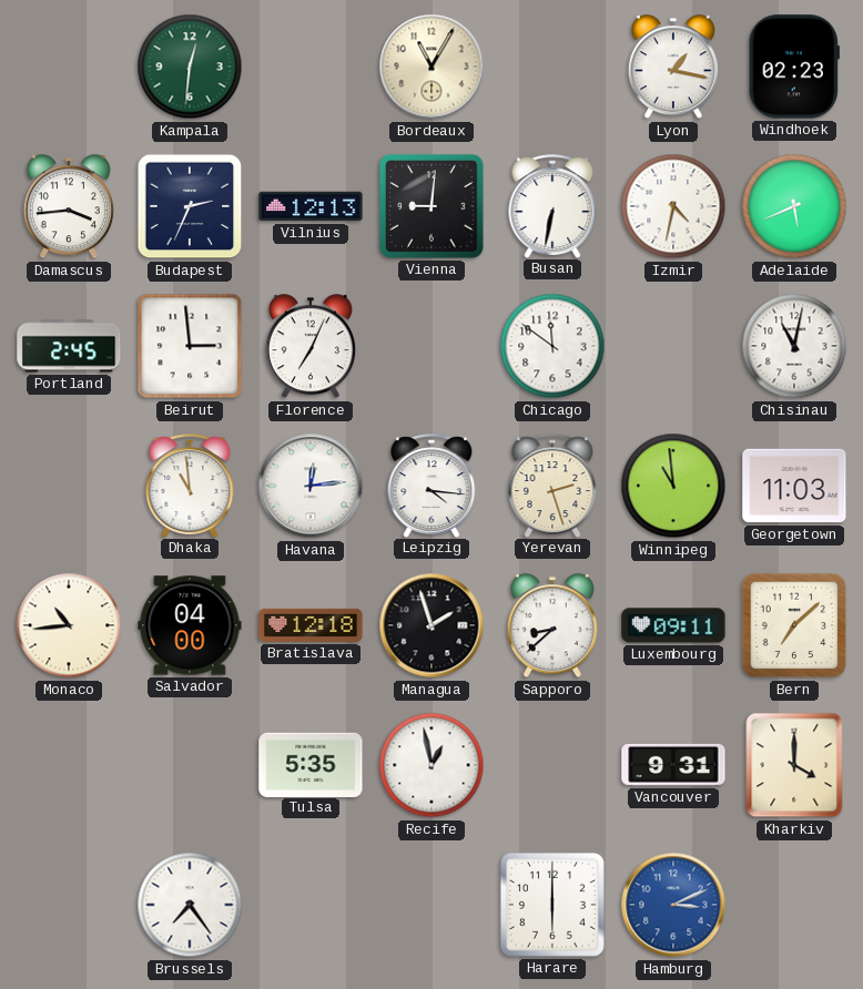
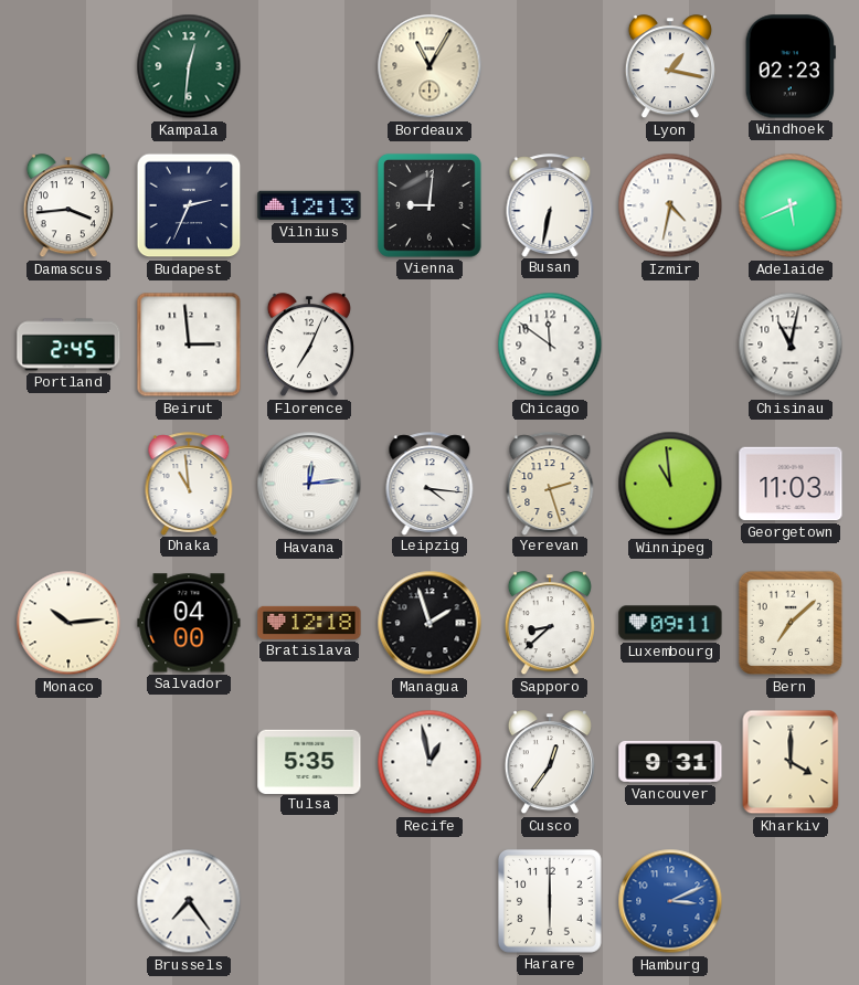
Monaco: 10:44 -> 10:14
Cusco: none -> 12:36
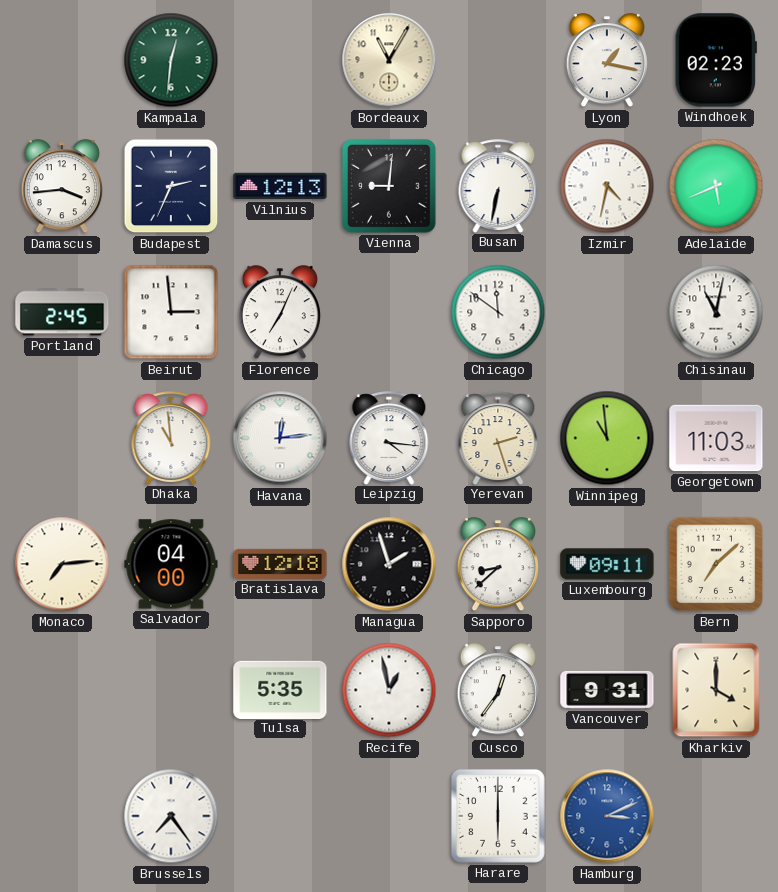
Monaco: 10:14 -> 7:14
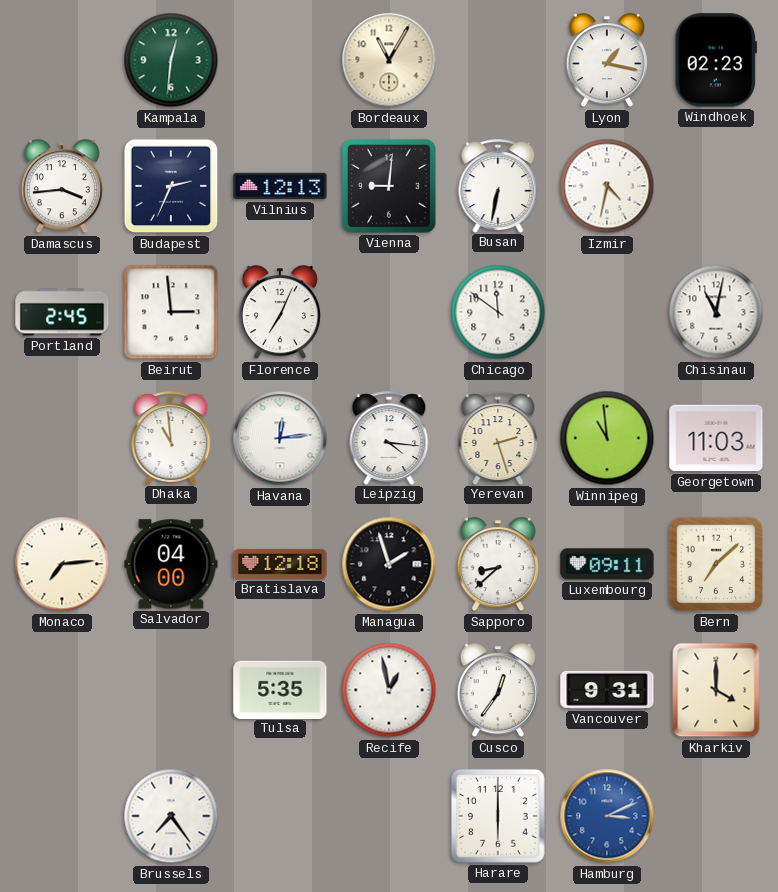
Adelaide: 5:41 -> none
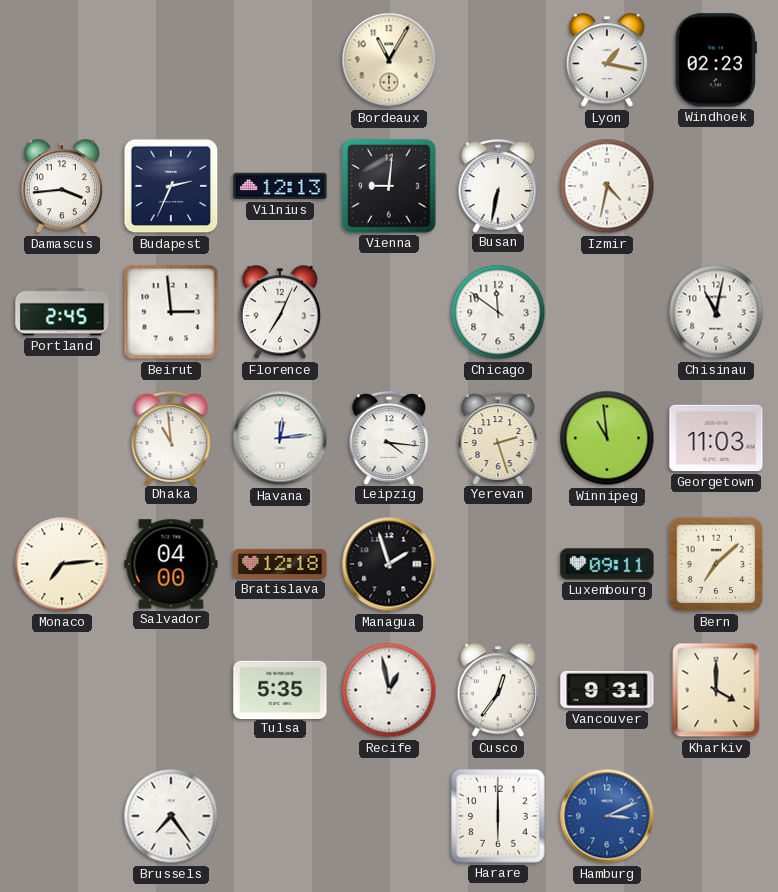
Kampala: 12:31 -> none
Sapporo: 8:38 -> none
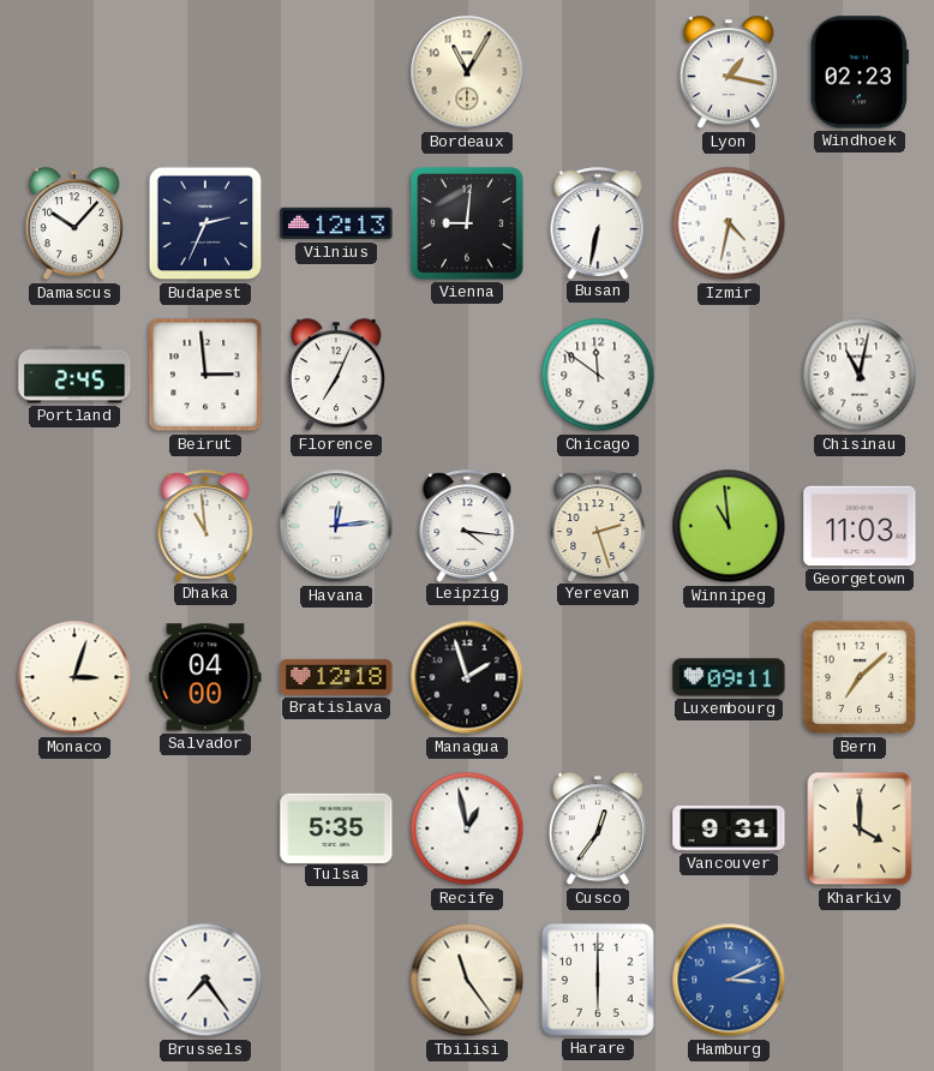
Damascus: 3:44 -> 10:07
Monaco: 7:14 -> 3:03
Tbilisi: none -> 11:24
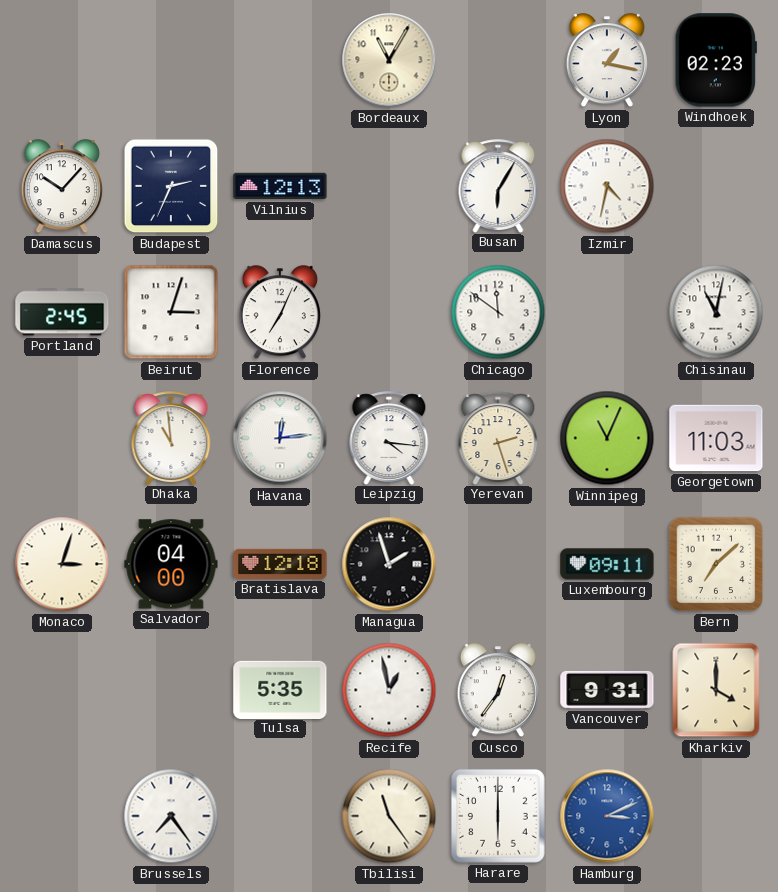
Vienna: 9:01 -> none
Busan: 6:32 -> 6:05
Beirut: 2:59 -> 3:03
Winnipeg: 10:59 -> 11:04
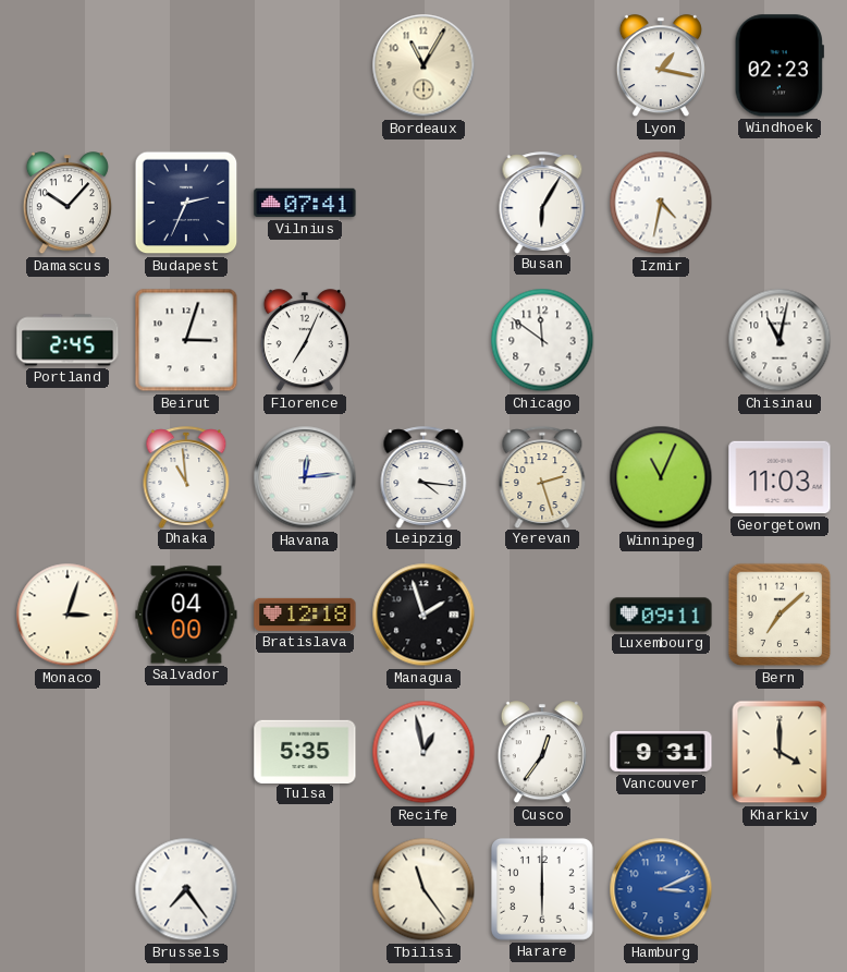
Vilnius: 12:13 -> 07:41
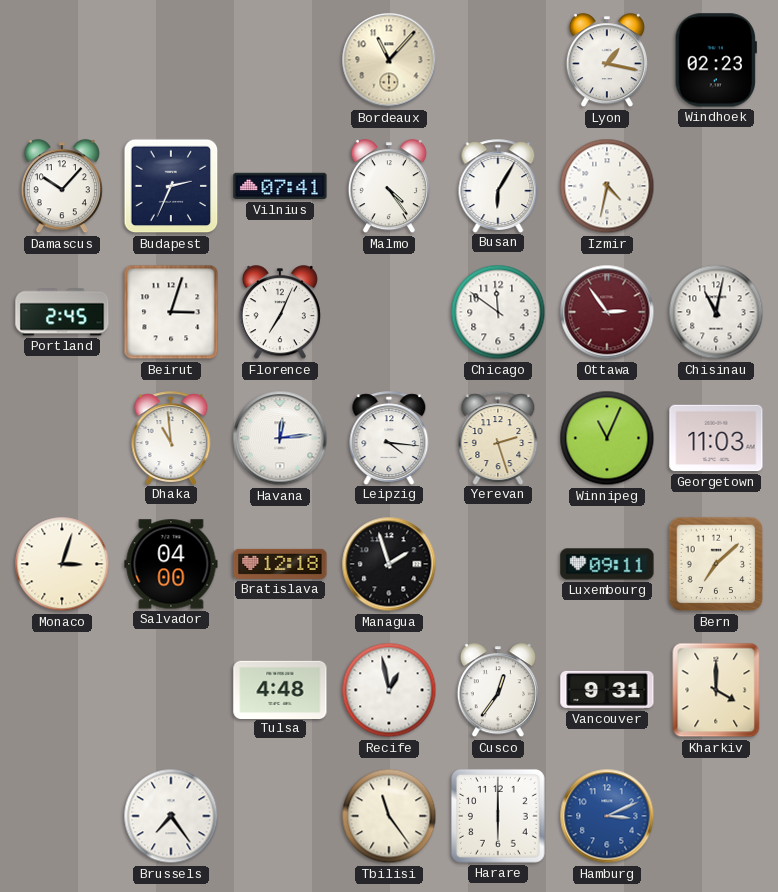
Bordeaux: 11:05 -> 11:07
Malmo: none -> 4:24
Ottawa: none -> 2:54
Tulsa: 5:35 -> 4:48
